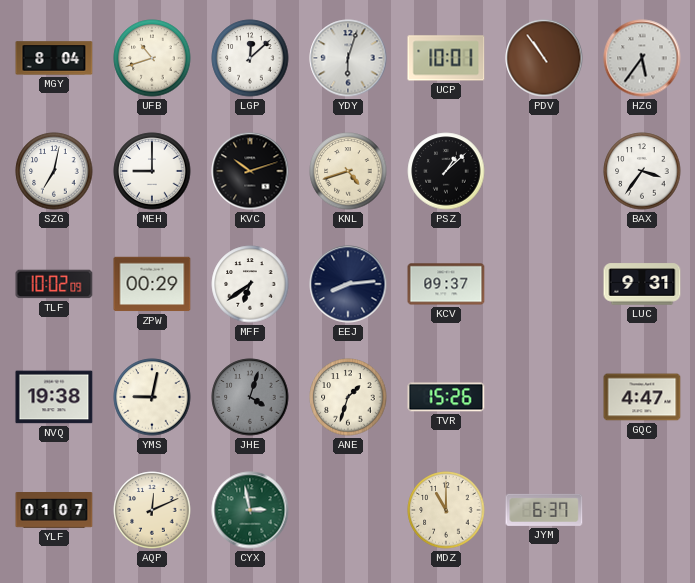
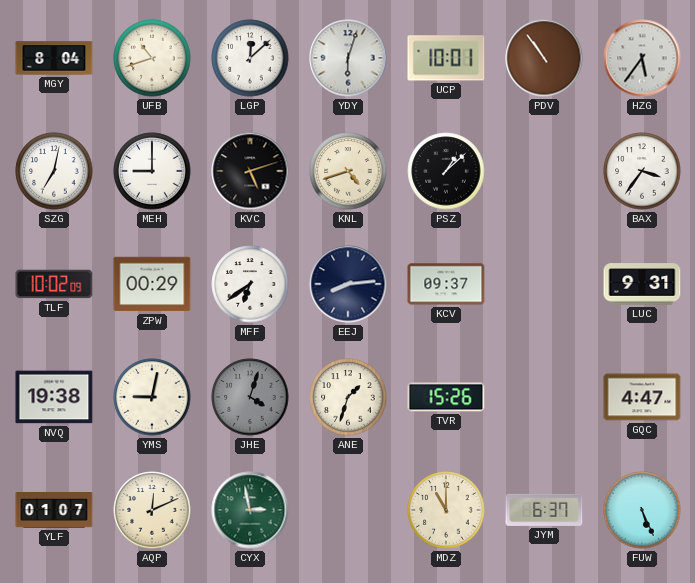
KVC: 10:12 -> 5:12
FUW: none -> 5:26
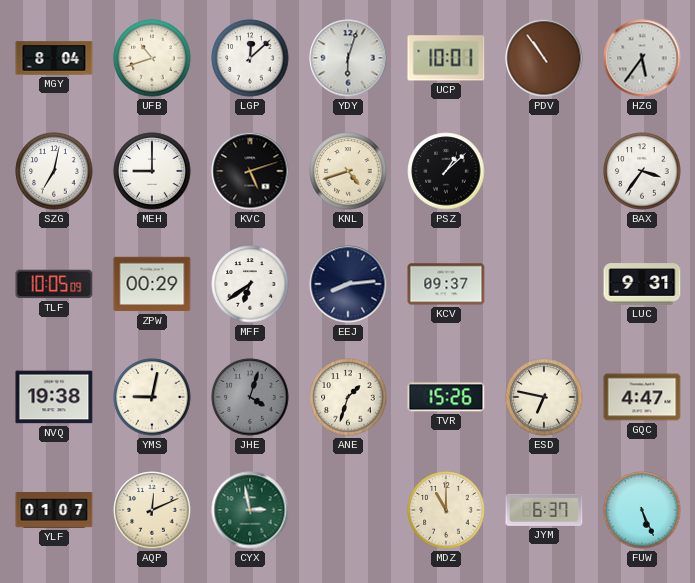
TLF: 10:02 -> 10:05
ESD: none -> 6:47
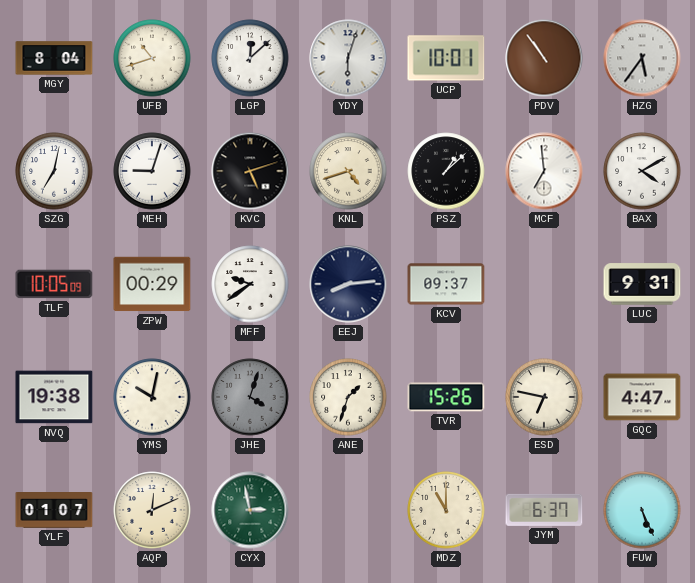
MEH: 9:00 -> 9:03
MCF: none -> 6:59
BAX: 3:36 -> 4:10
MFF: 6:39 -> 9:39
YMS: 9:02 -> 10:02
